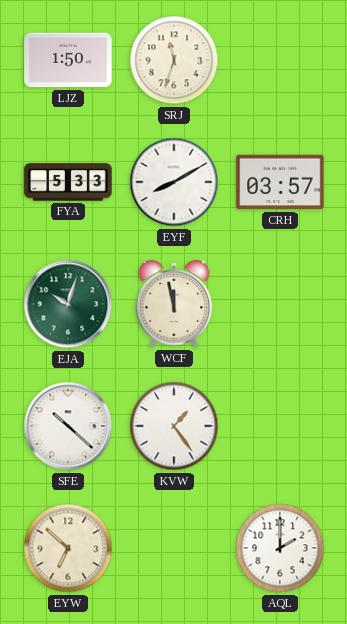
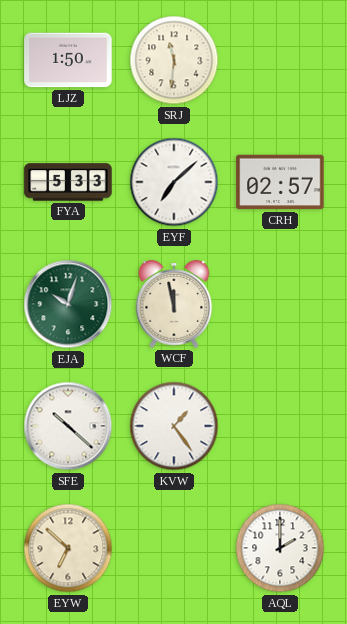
SRJ: 11:33 -> 11:31
EYF: 8:10 -> 7:08
CRH: 03:57 -> 02:57
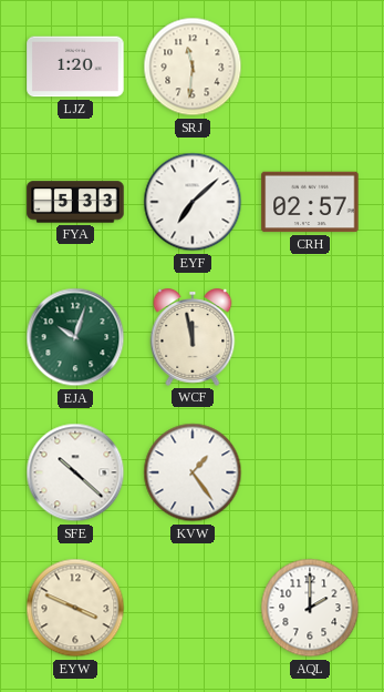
LJZ: 1:50 -> 1:20
EYW: 6:52 -> 3:49
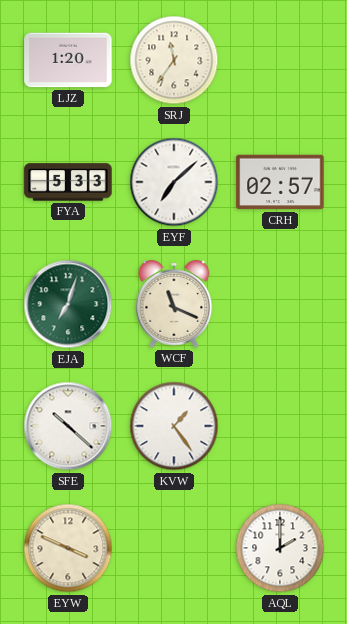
SRJ: 11:31 -> 11:36
EJA: 10:03 -> 7:03
WCF: 11:58 -> 11:19
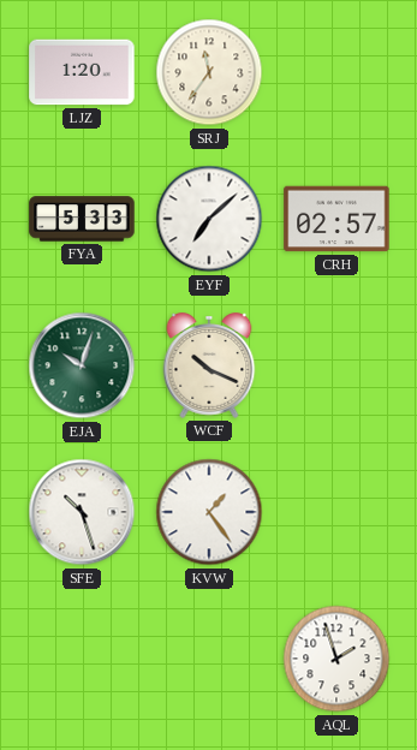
EJA: 7:03 -> 10:03
WCF: 11:19 -> 10:19
SFE: 10:22 -> 10:27
EYW: 3:49 -> none
AQL: 2:00 -> 1:57
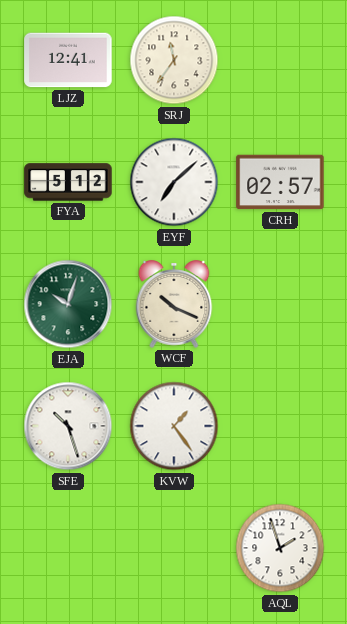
LJZ: 1:20 -> 12:41
FYA: 5:33 -> 5:12
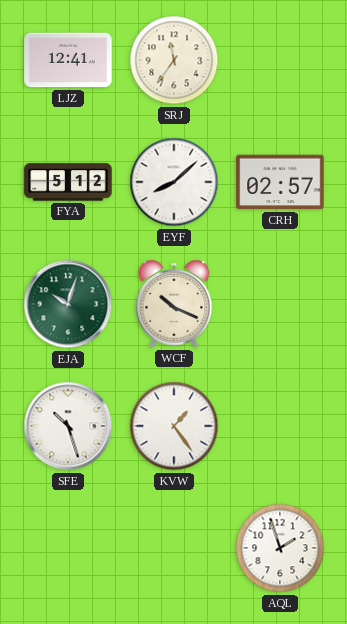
EYF: 7:08 -> 8:08
